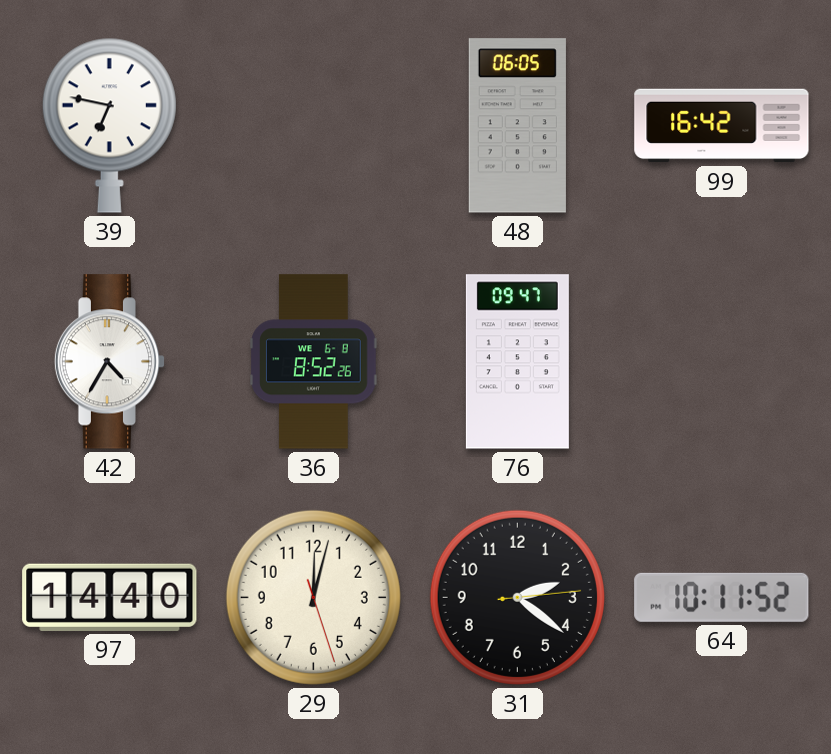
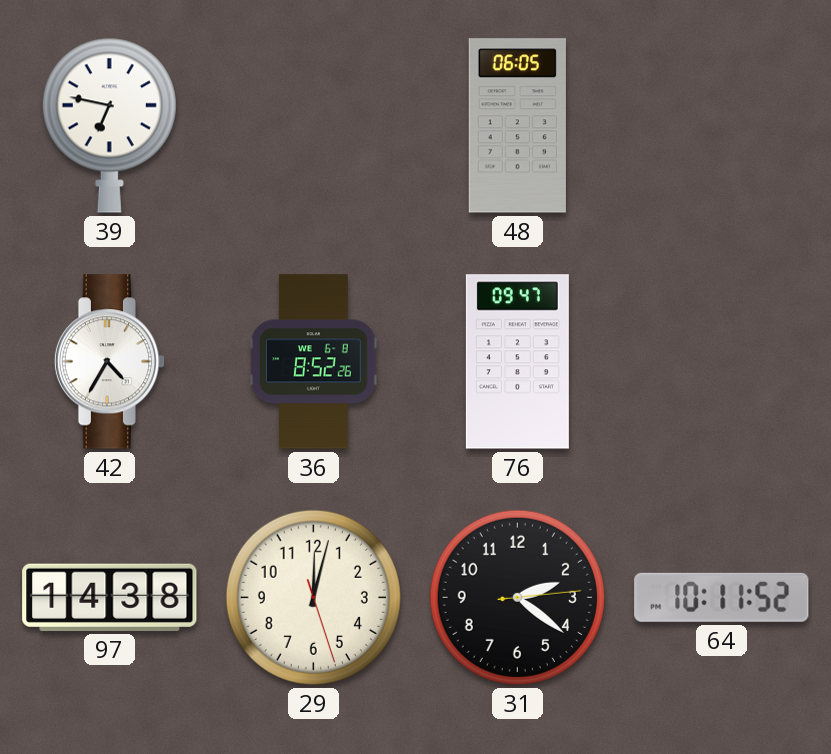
99: 16:42 -> none
97: 14:40 -> 14:38
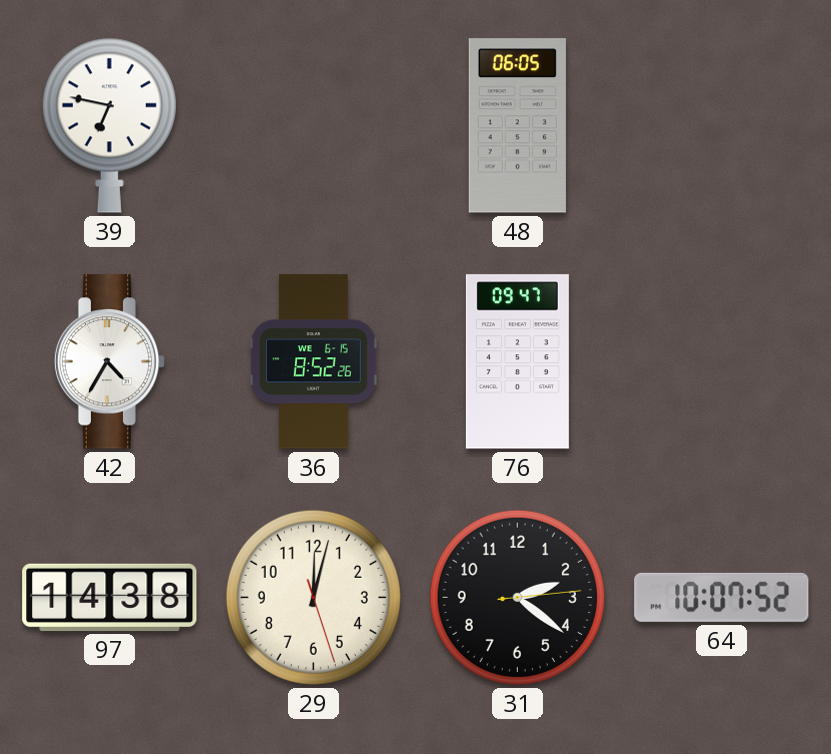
36 date: WE 6-8 -> WE 6-15
64: 10:11 -> 10:07
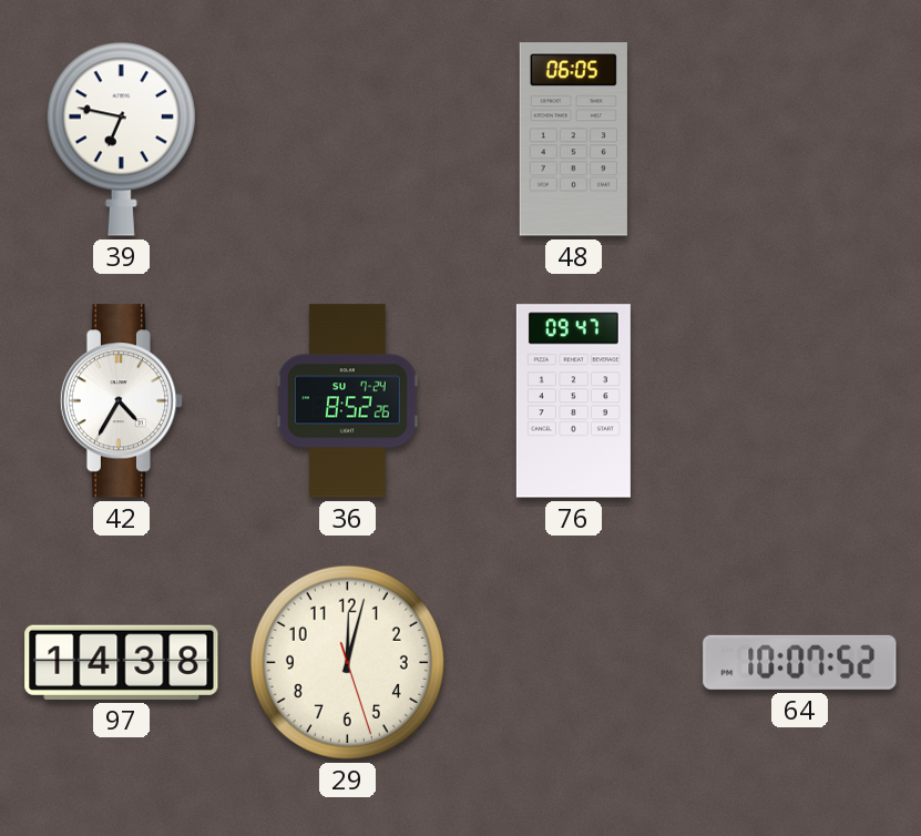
36 date: WE 6-15 -> SU 7-24
31: 2:21 -> none
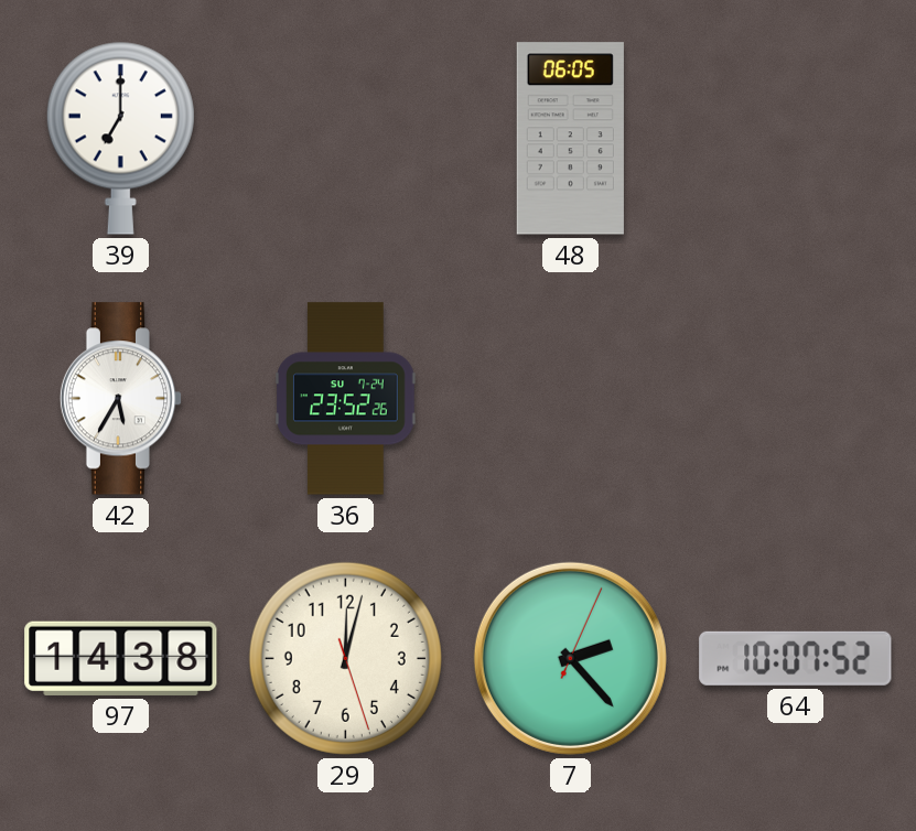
39: 6:47 -> 7:00
42: 4:35 -> 5:35
36: 8:52 -> 23:52
76: 09:47 -> none
7: none -> 2:23
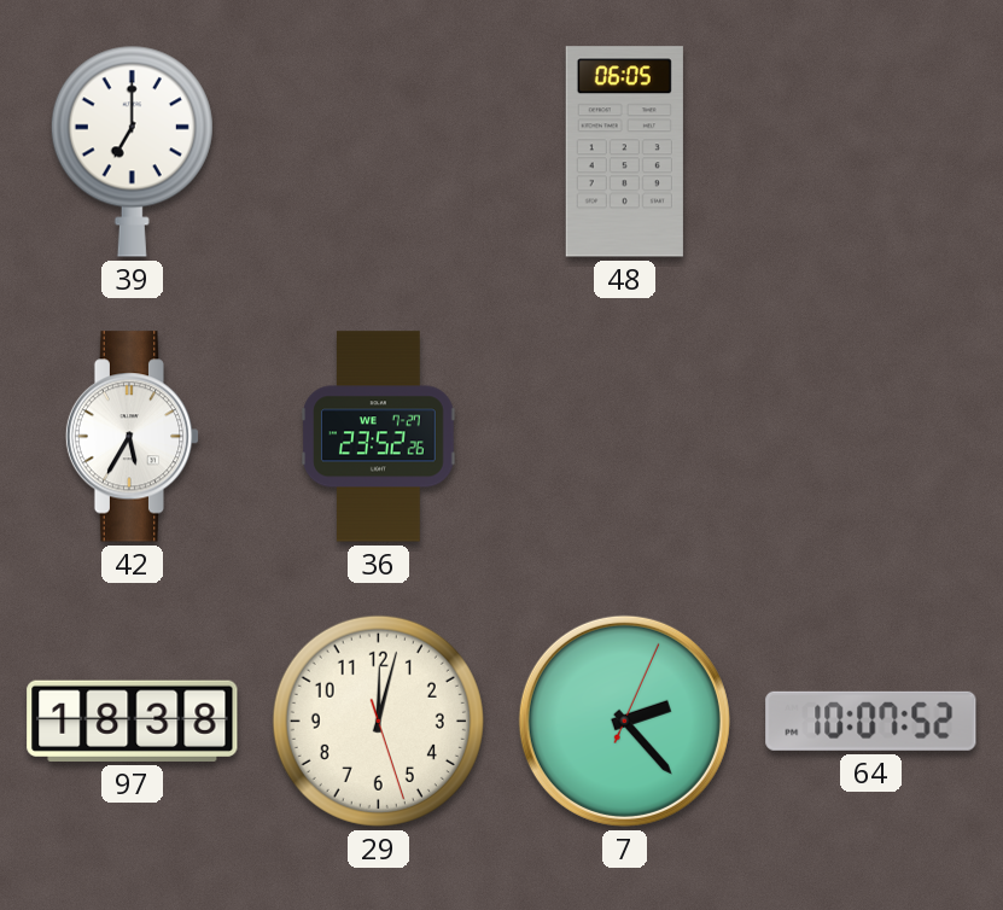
36 date: SU 7-24 -> WE 7-27
97: 14:38 -> 18:38
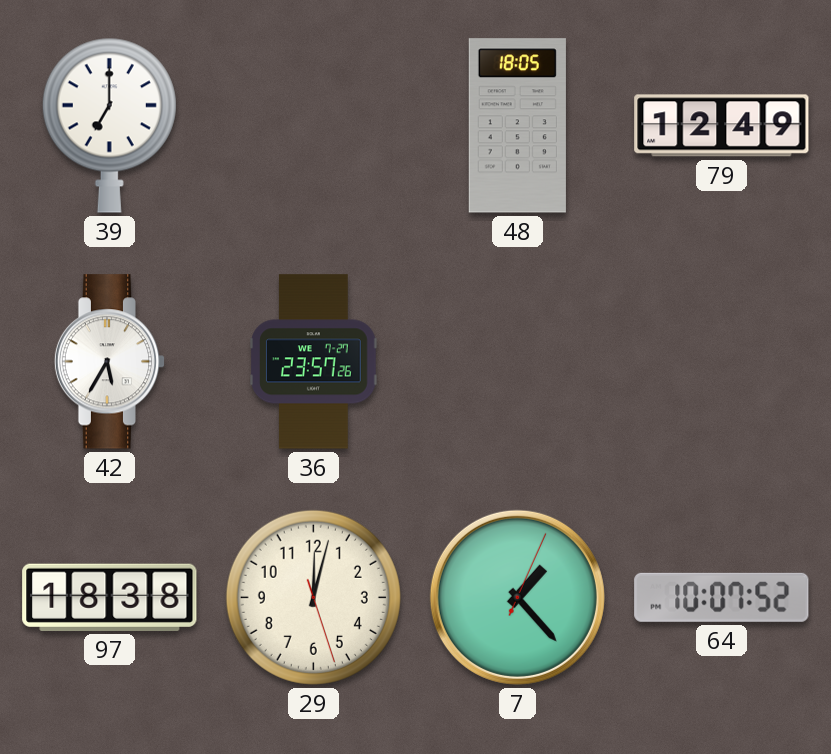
48: 06:05 -> 18:05
79: none -> 12:49
36: 23:52 -> 23:57
7: 2:23 -> 1:23
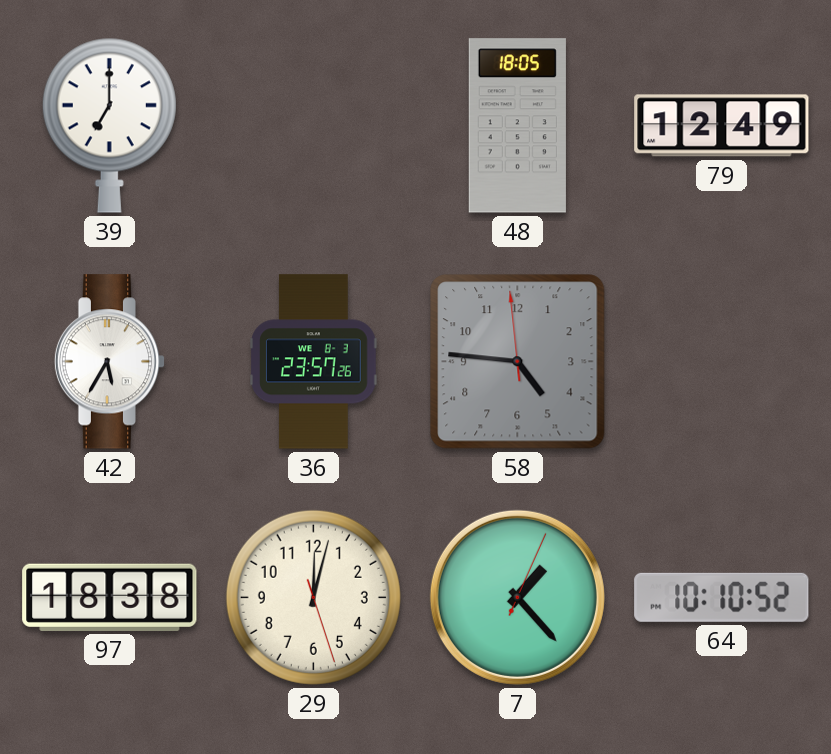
36 date: WE 7-27 -> WE 8-3
58: none -> 4:45
64: 10:07 -> 10:10
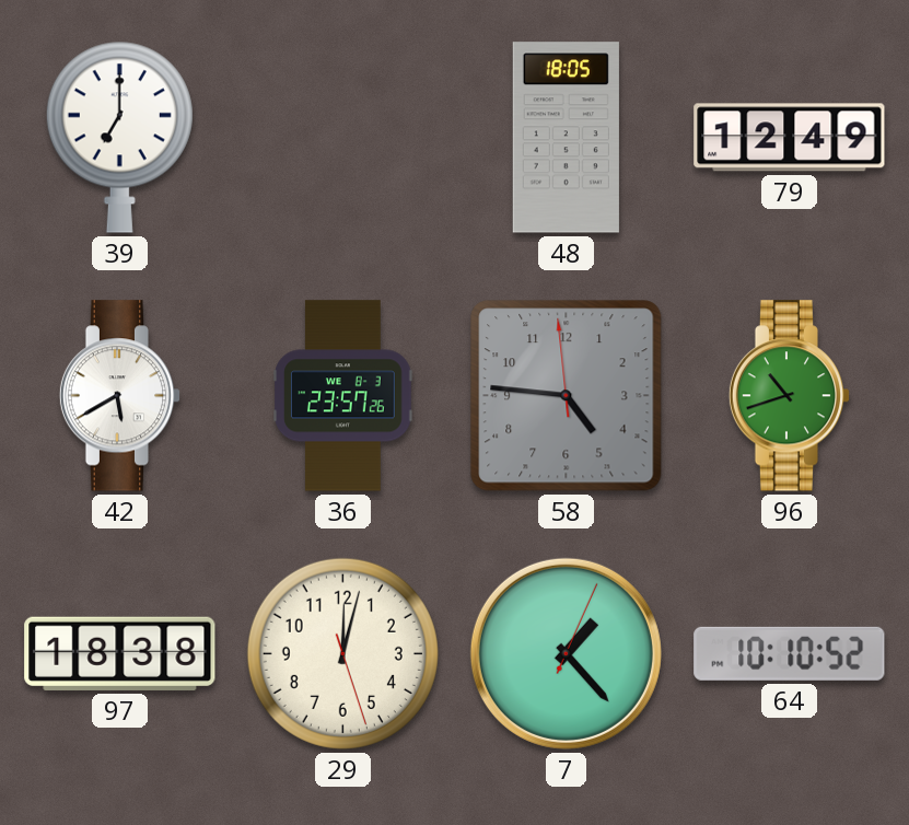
42: 5:35 -> 5:40
96: none -> 10:42
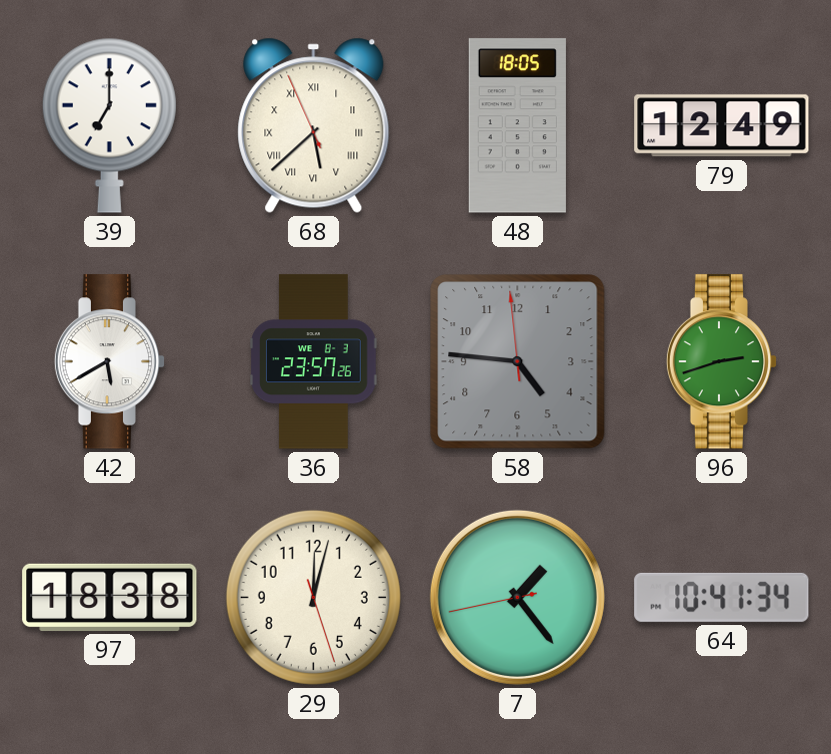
68: none -> 5:37
96: 10:42 -> 2:42
7: 1:23:04 -> 1:23:43
64: 10:10 -> 10:41
